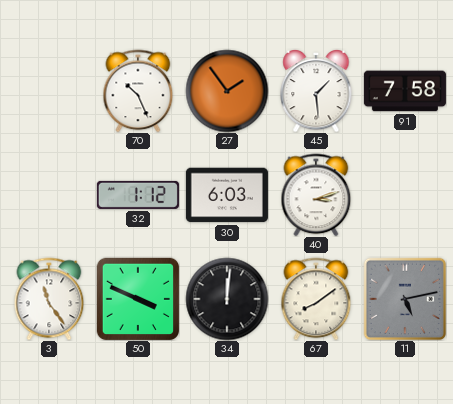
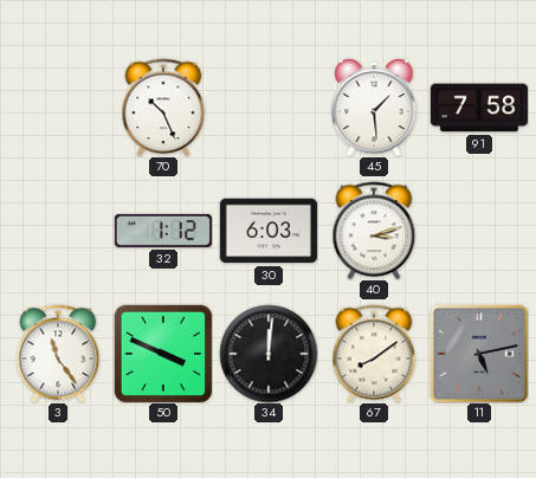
27: 1:54 -> none
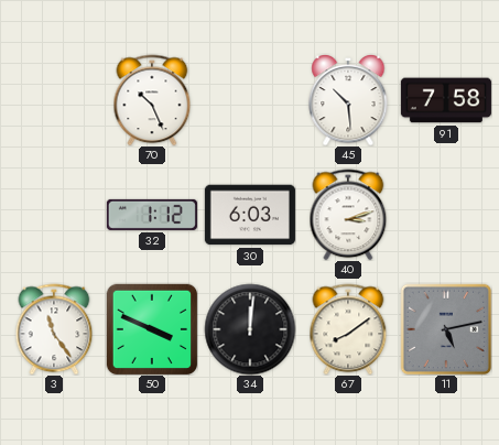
45: 1:29 -> 10:29
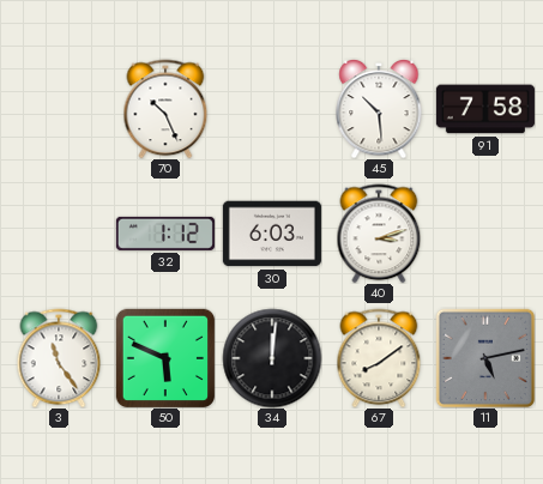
50: 3:49 -> 5:49
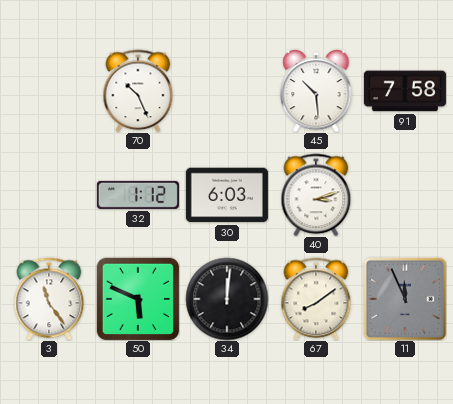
11: 5:13 -> 11:56
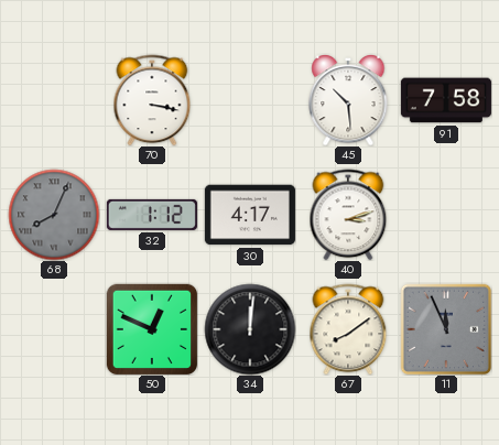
70: 10:26 -> 3:17
68: none -> 8:04
30: 6:03 -> 4:17
3: 11:24 -> none
50: 5:49 -> 12:49
